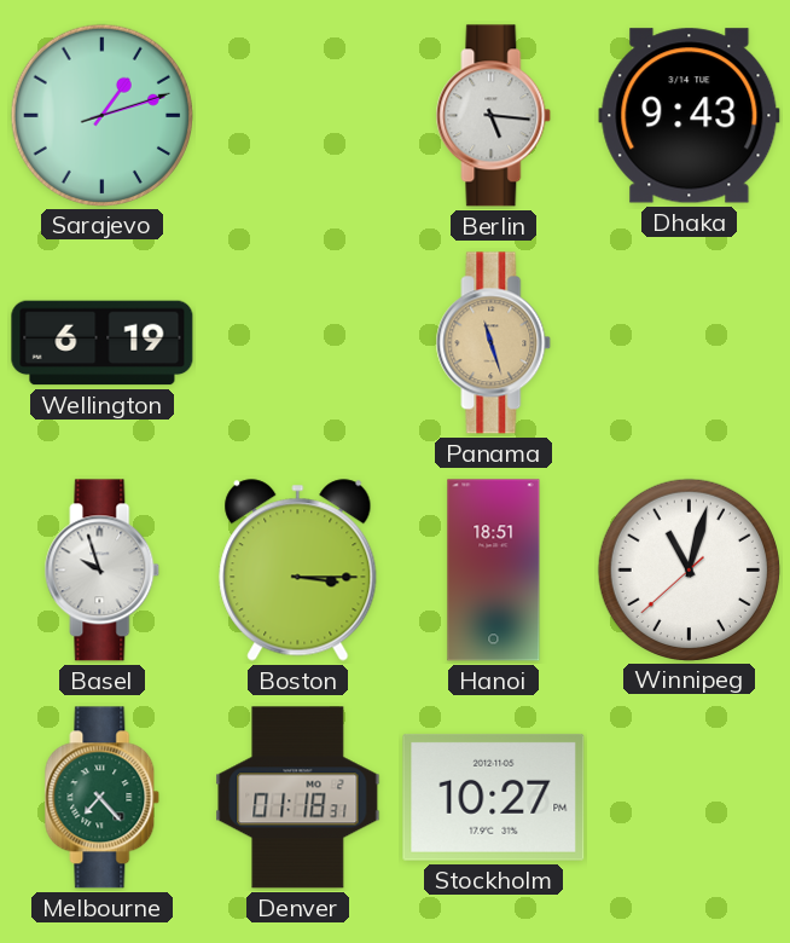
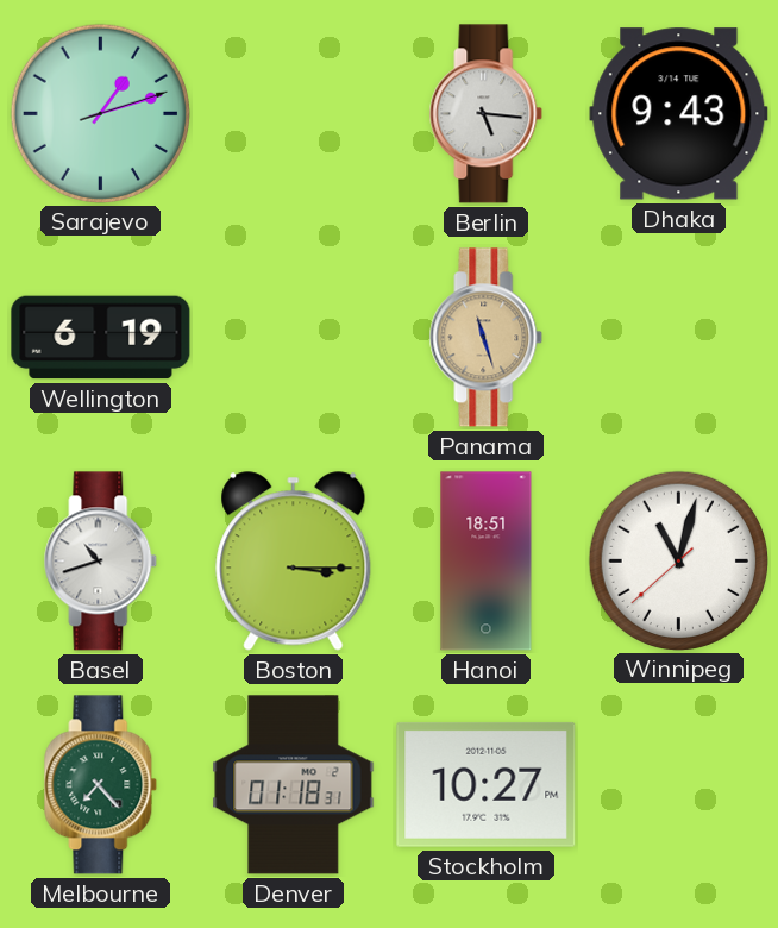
Basel: 9:57 -> 10:42
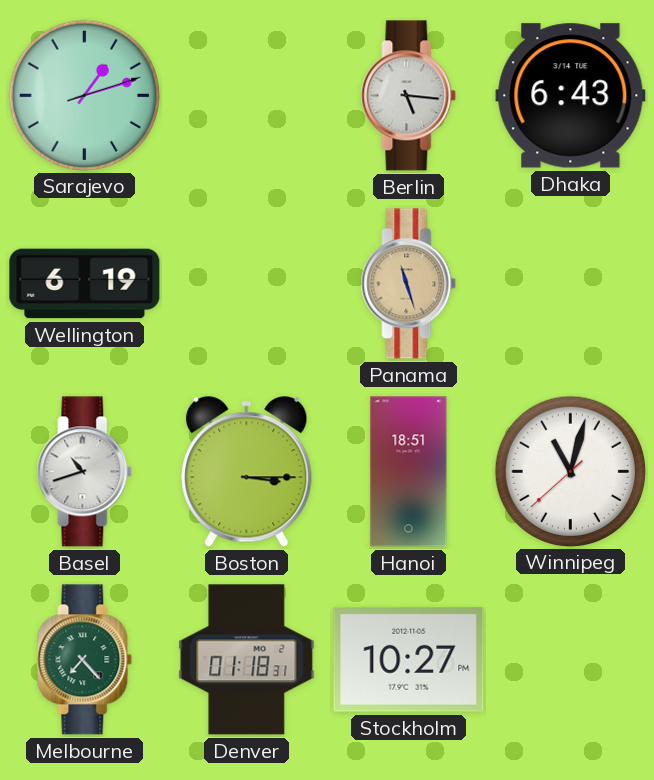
Dhaka: 9:43 -> 6:43
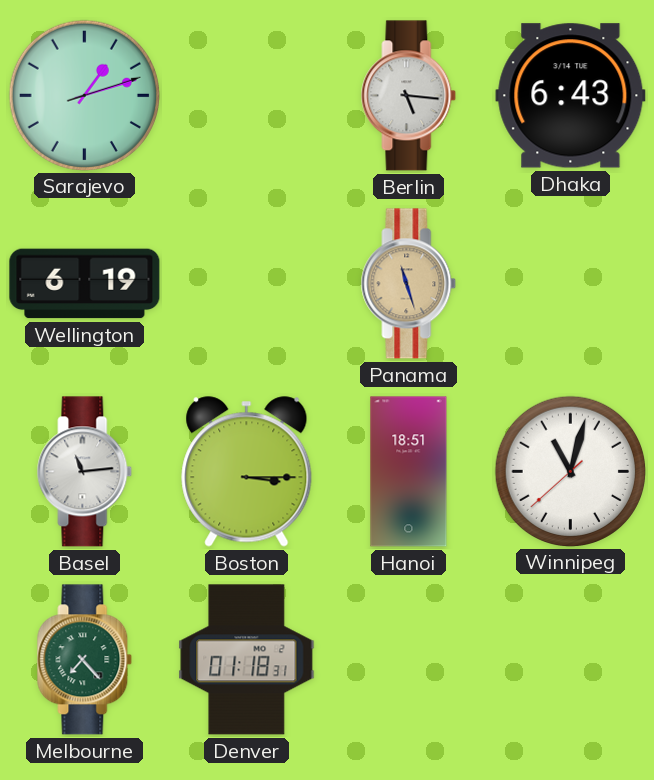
Basel: 10:42 -> 11:14
Stockholm: 10:27 -> none
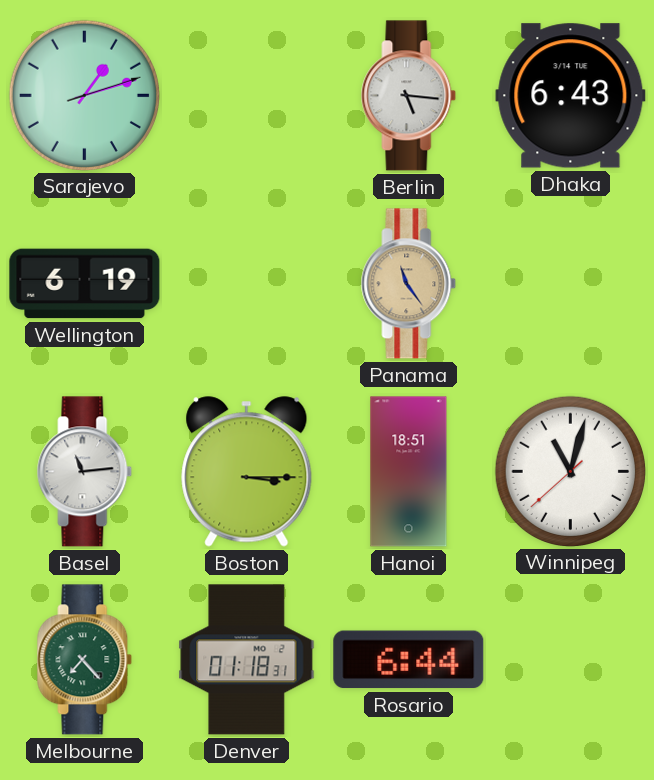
Panama: 11:27 -> 11:24
Rosario: none -> 6:44
